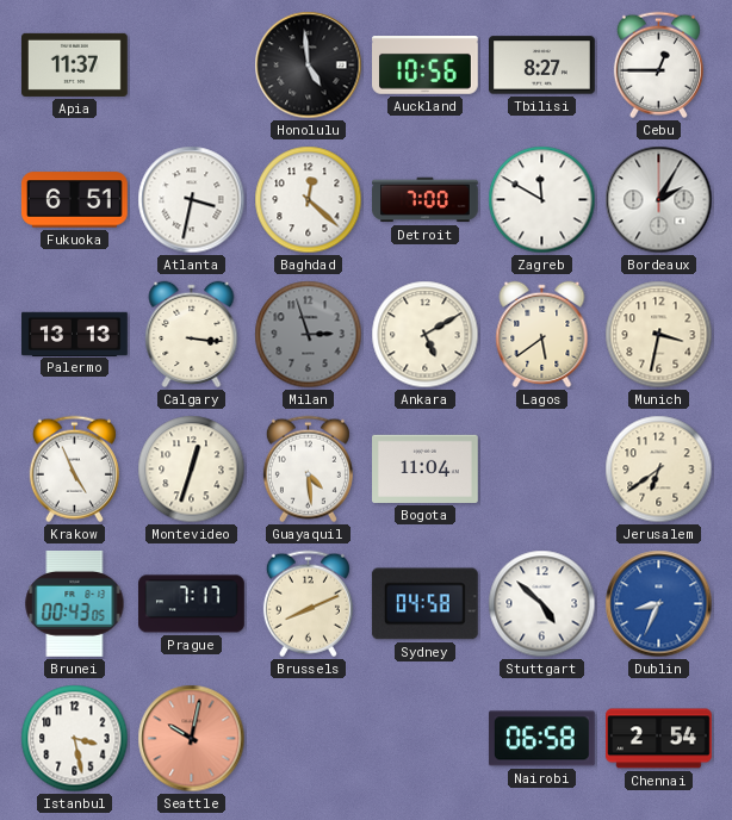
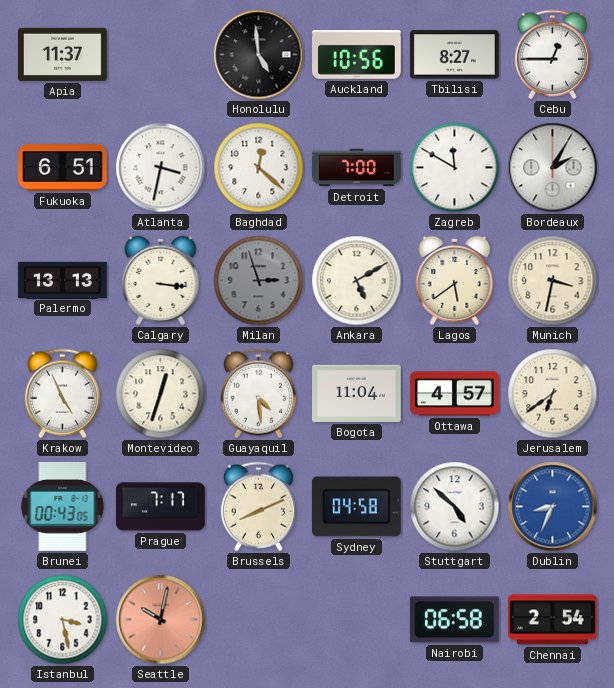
Ottawa: none -> 4:57
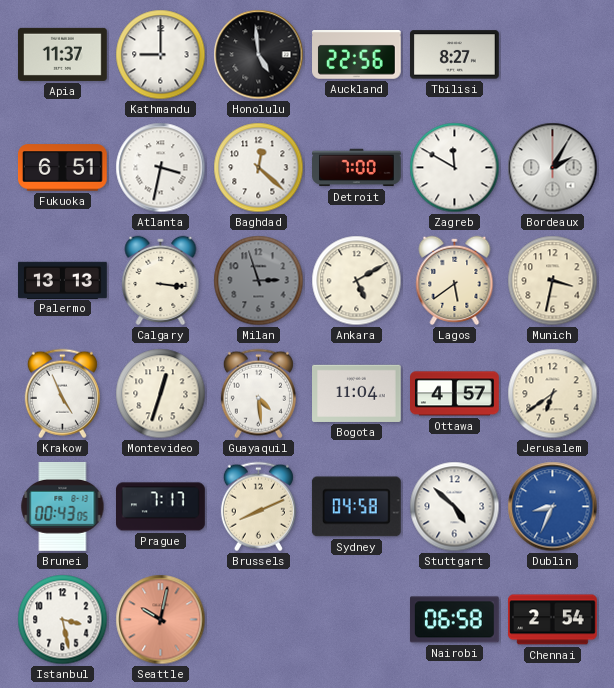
Kathmandu: none -> 9:00
Auckland: 10:56 -> 22:56
Cebu: 12:45 -> none
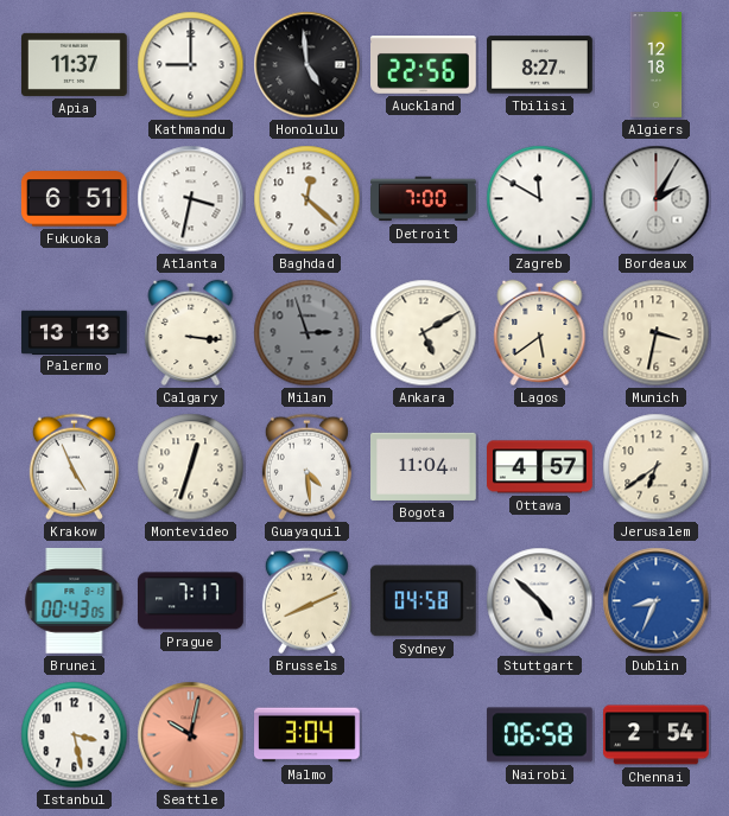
Algiers: none -> 12:18
Malmo: none -> 3:04
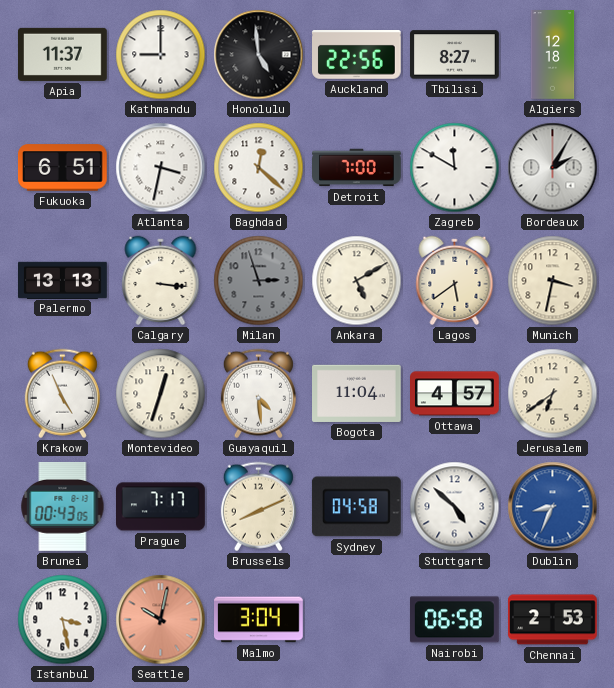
Chennai: 2:54 -> 2:53
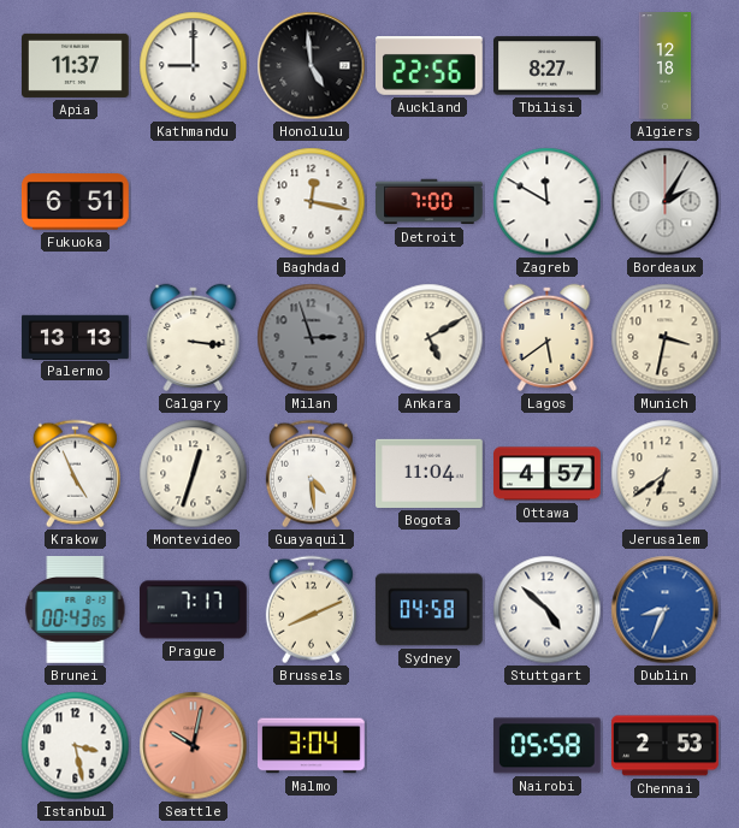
Atlanta: 3:32 -> none
Baghdad: 12:22 -> 12:17
Nairobi: 06:58 -> 05:58
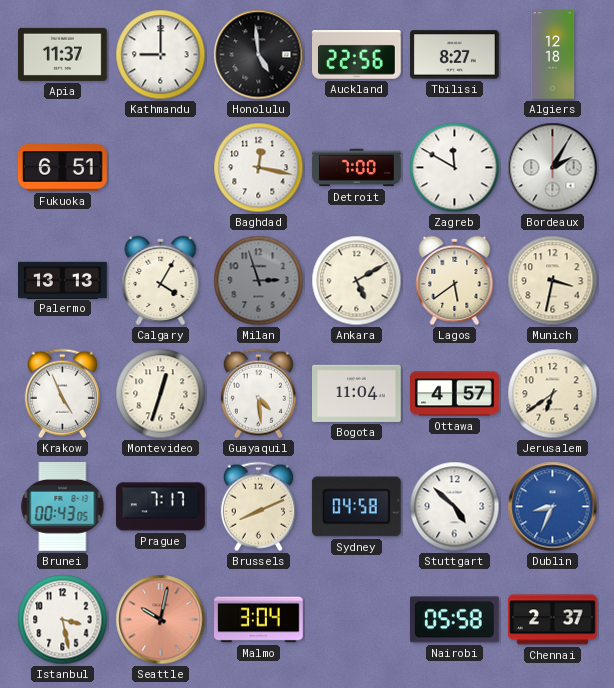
Calgary: 3:16 -> 4:05
Chennai: 2:53 -> 2:37
